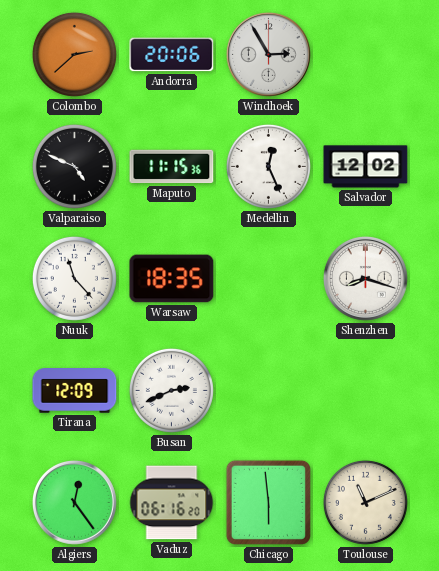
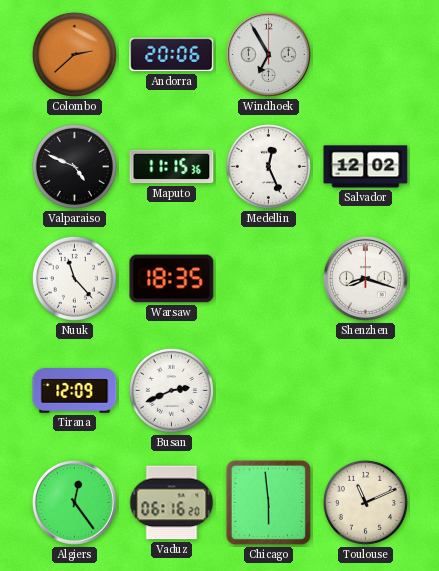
Windhoek: 2:55 -> 6:55
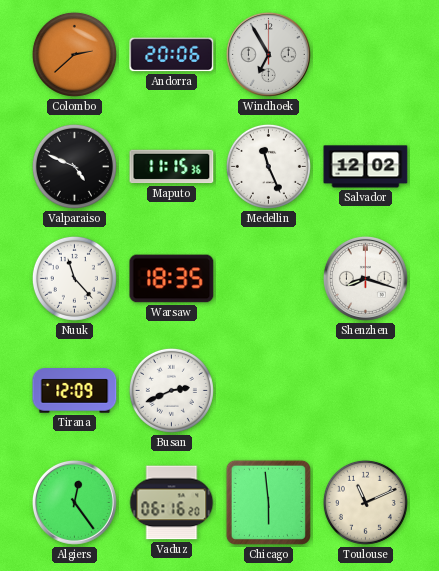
Medellin: 12:26 -> 11:26
